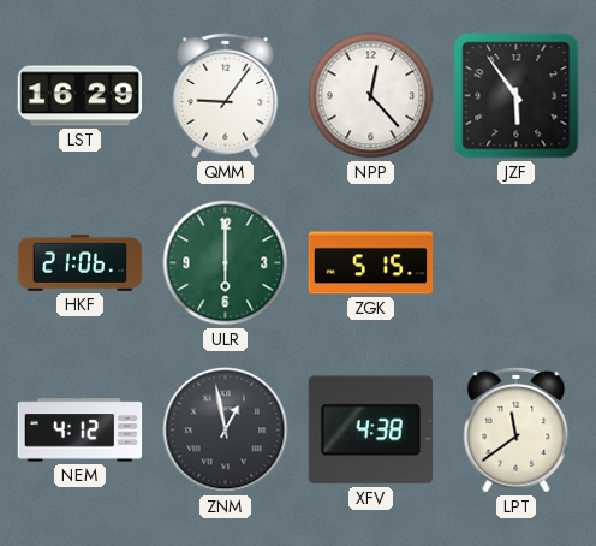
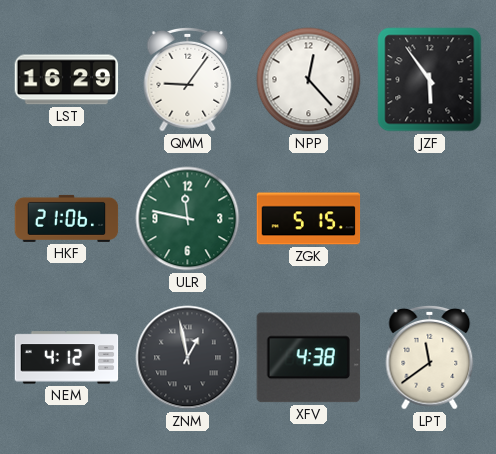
ULR: 6:00 -> 11:47
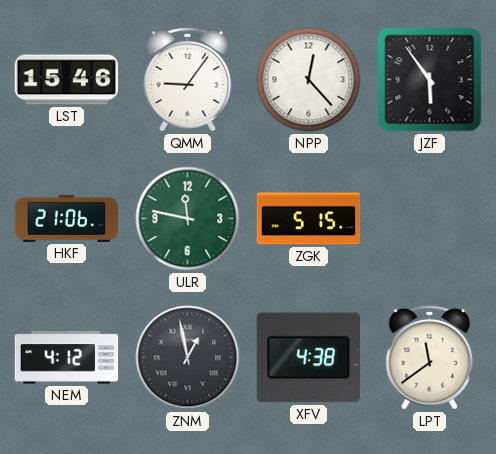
LST: 16:29 -> 15:46
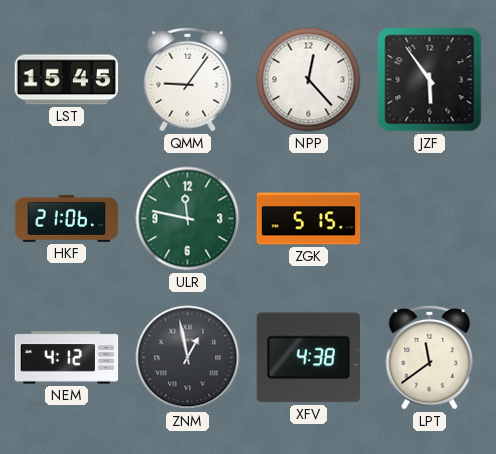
LST: 15:46 -> 15:45
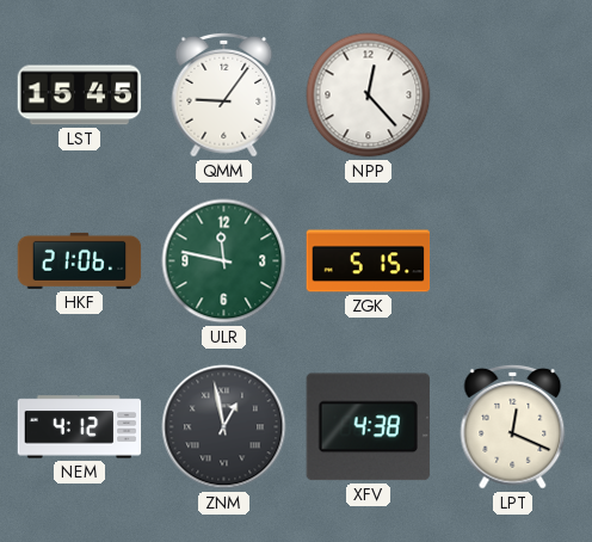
JZF: 5:54 -> none
LPT: 11:39 -> 12:19
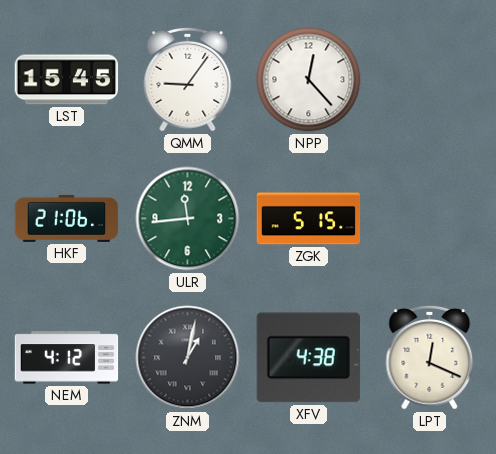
ULR: 11:47 -> 11:44
ZNM: 12:58 -> 1:02
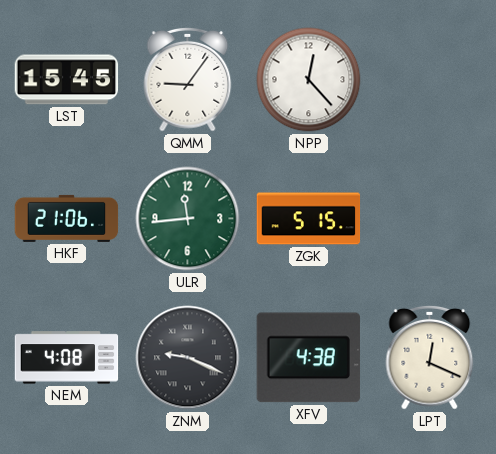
NEM: 4:12 -> 4:08
ZNM: 1:02 -> 9:19
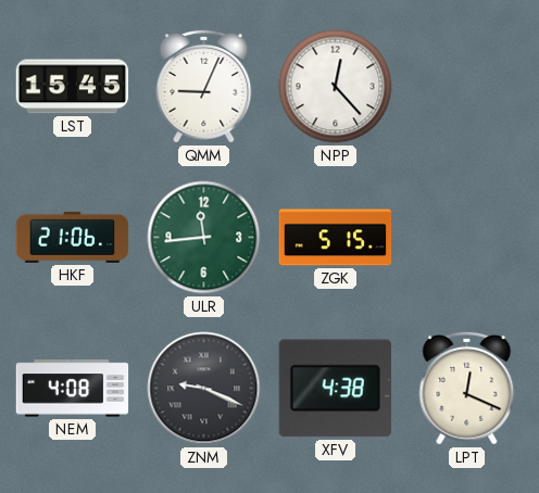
QMM: 9:06 -> 9:04
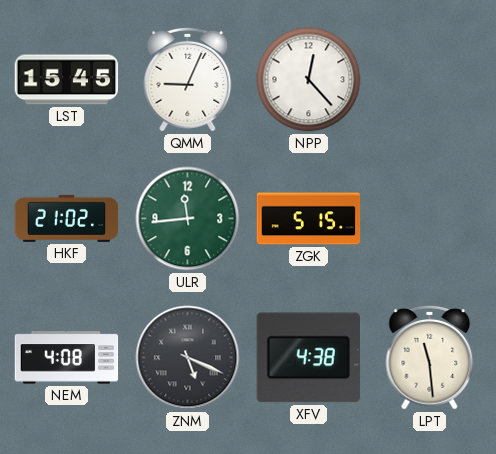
HKF: 21:06 -> 21:02
ZNM: 9:19 -> 5:19
LPT: 12:19 -> 11:29
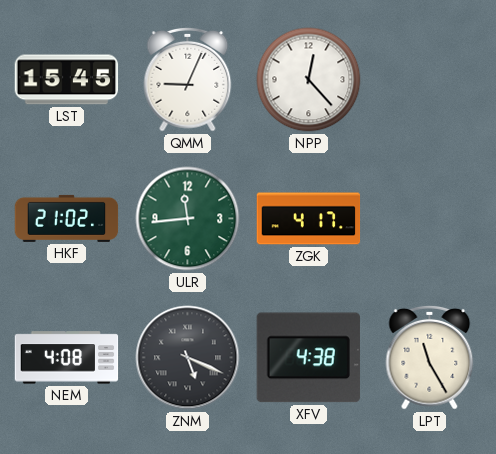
ZGK: 5:15 -> 4:17
LPT: 11:29 -> 11:25
